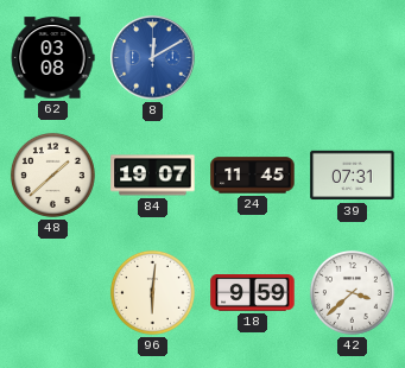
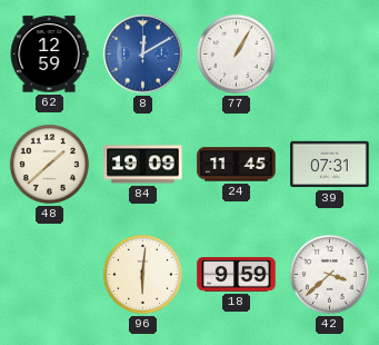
62: 03:08 -> 12:59
77: none -> 1:05
84: 19:07 -> 19:09
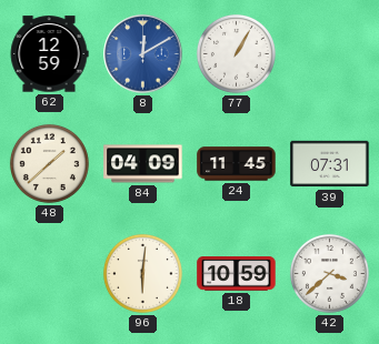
84: 19:09 -> 04:09
18: 9:59 -> 10:59
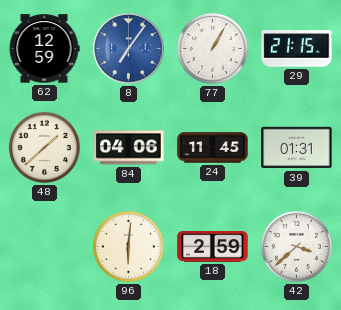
8: 12:10 -> 7:06
29: none -> 21:15
84: 04:09 -> 04:06
39: 07:31 -> 01:31
18: 10:59 -> 2:59
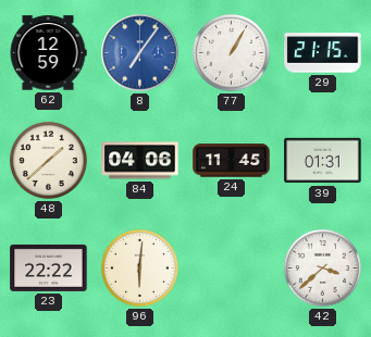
23: none -> 22:22
18: 2:59 -> none
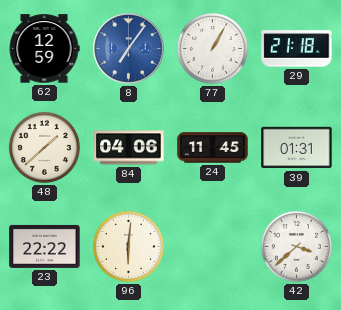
29: 21:15 -> 21:18
